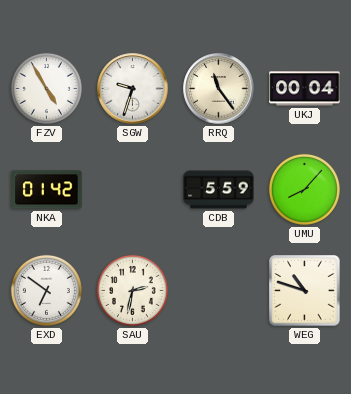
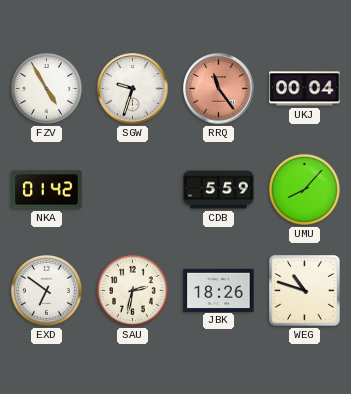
RRQ dial: cream -> salmon
JBK: none -> 18:26
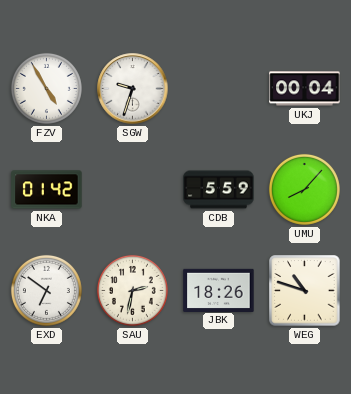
RRQ: 11:24 -> none
